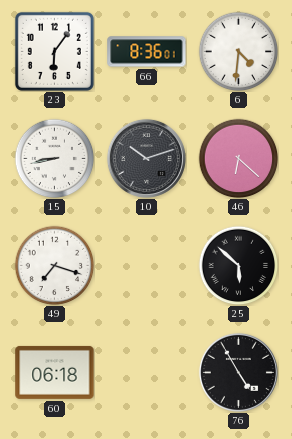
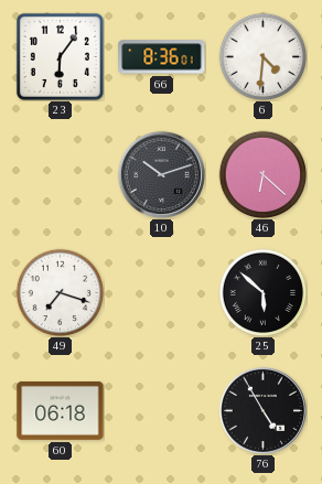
15: 8:43 -> none
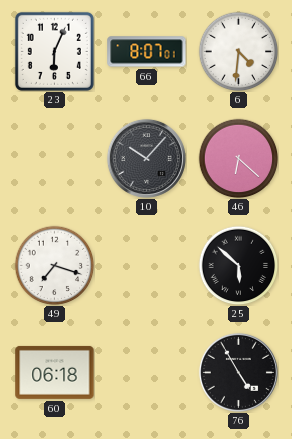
23: 6:06 -> 6:04
66: 8:36 -> 8:07
10: 10:12 -> 10:07
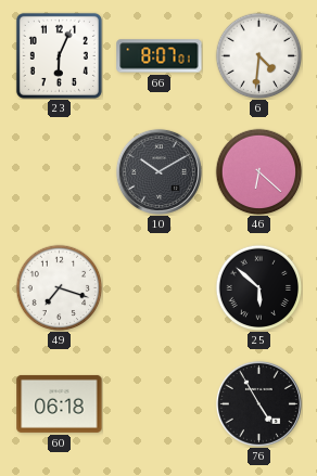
10: 10:07 -> 10:10
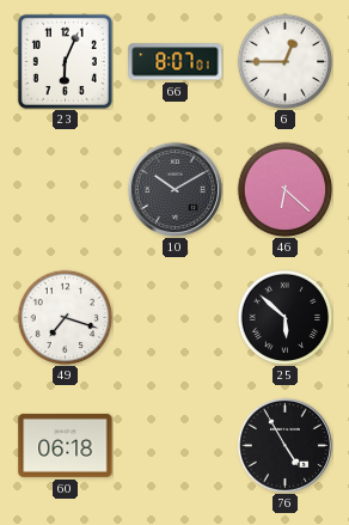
6: 4:31 -> 12:45
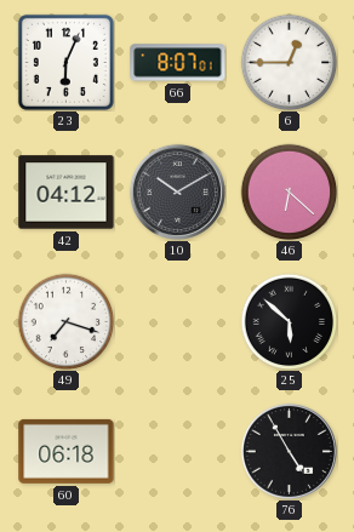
42: none -> 04:12
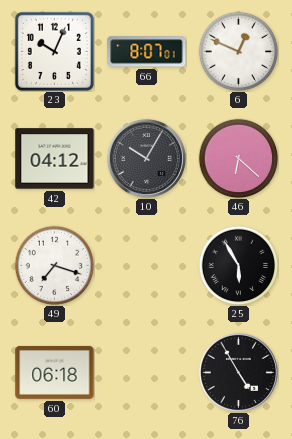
23: 6:04 -> 10:04
6: 12:45 -> 12:49
10: 10:10 -> 10:05
25: 5:52 -> 5:55
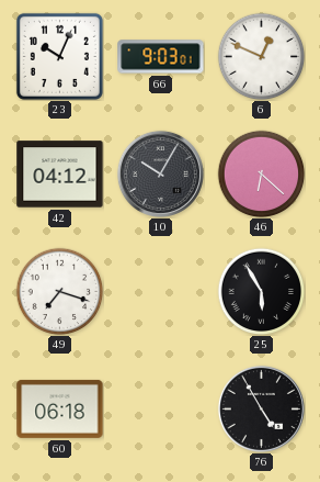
66: 8:07 -> 9:03
